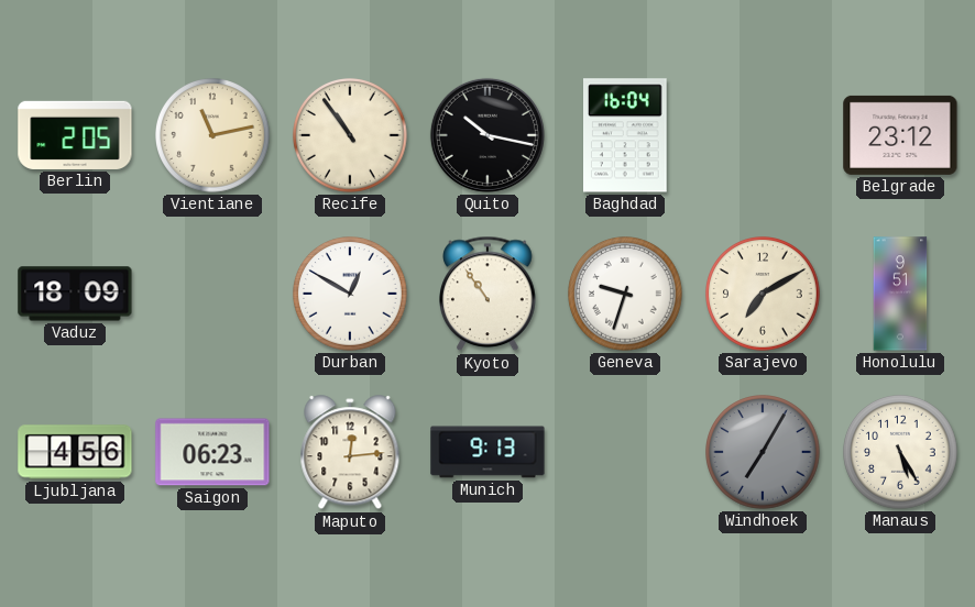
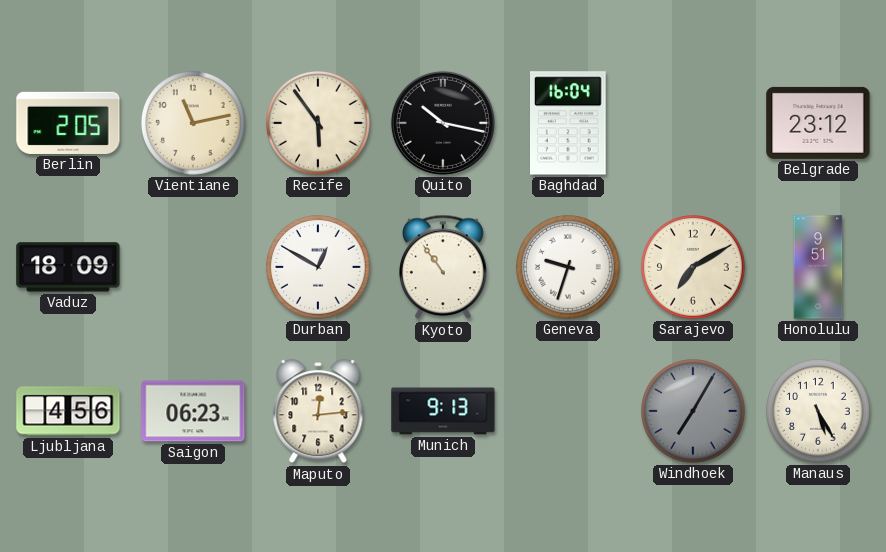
Recife: 10:54 -> 5:54
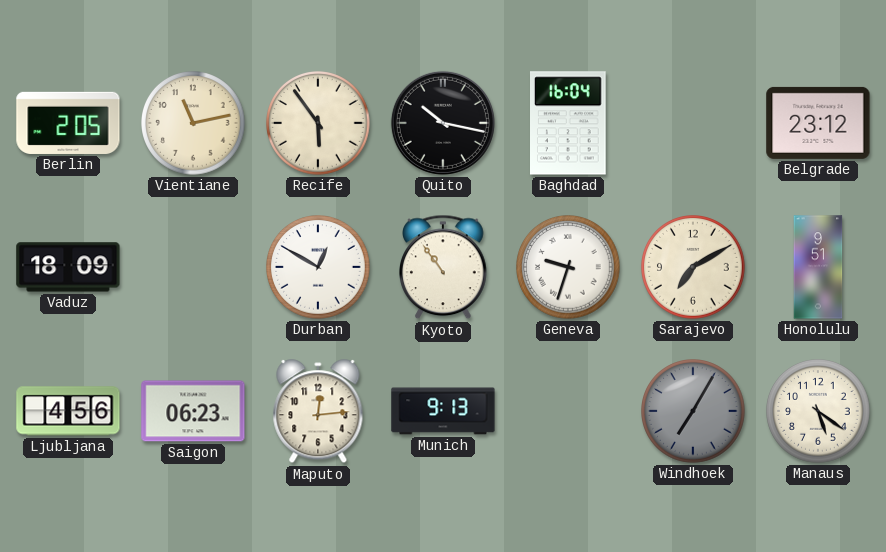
Manaus: 5:25 -> 5:21
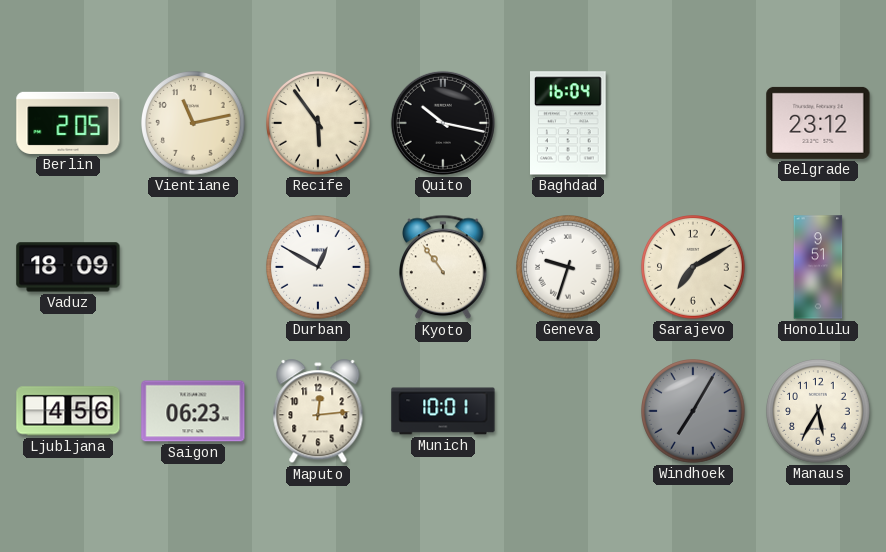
Munich: 9:13 -> 10:01
Manaus: 5:21 -> 5:35
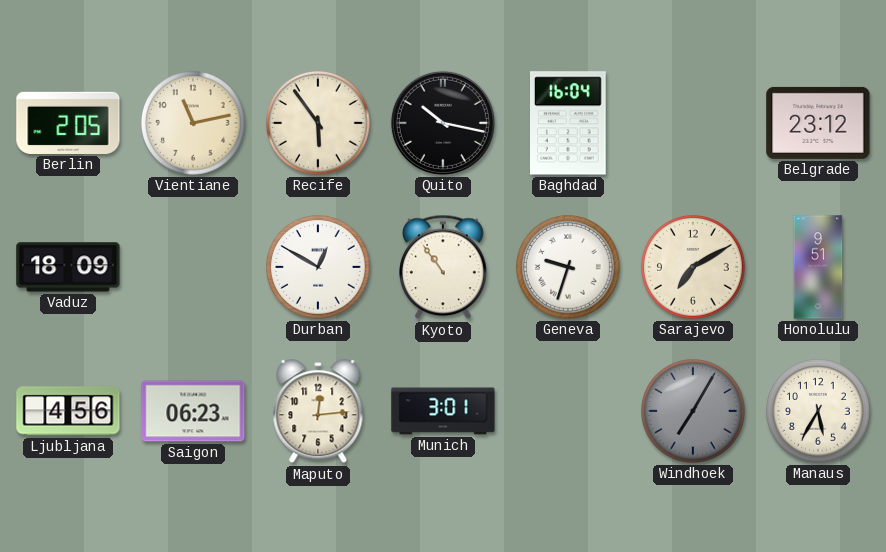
Munich: 10:01 -> 3:01
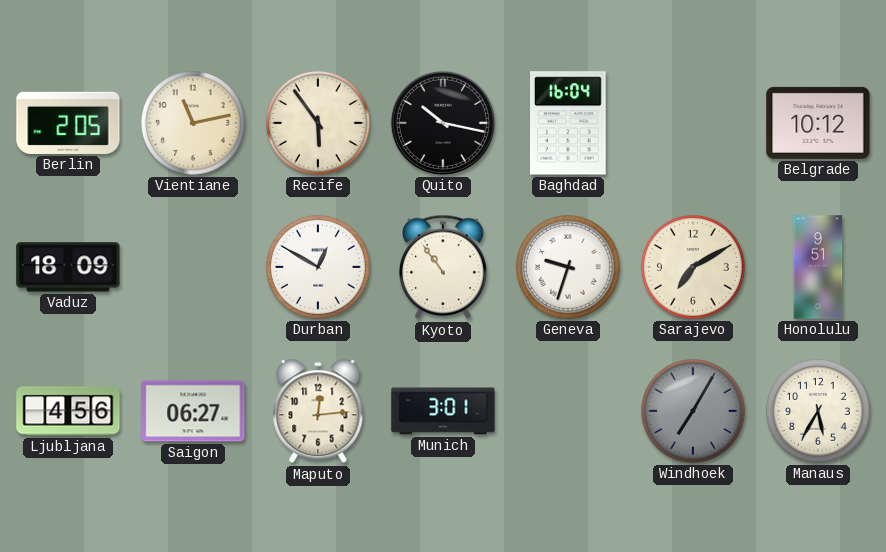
Belgrade: 23:12 -> 10:12
Saigon: 06:23 -> 06:27
